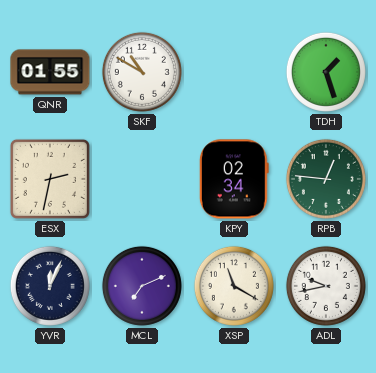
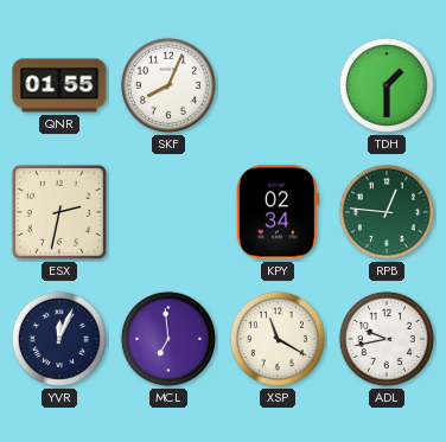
SKF: 10:50 -> 8:04
TDH: 1:27 -> 1:30
MCL: 7:11 -> 6:59
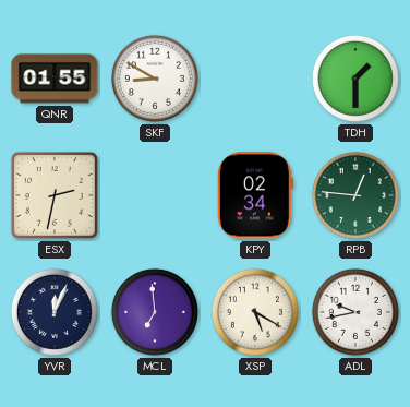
SKF: 8:04 -> 8:50
XSP: 11:20 -> 5:20
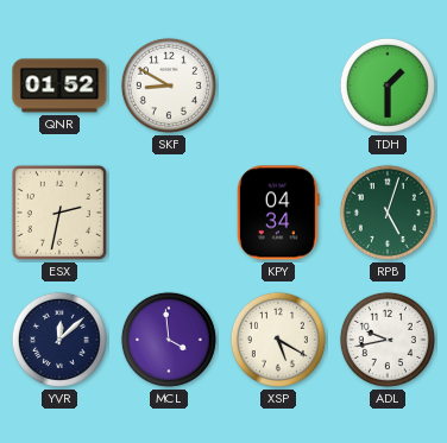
QNR: 01:55 -> 01:52
KPY: 02:34 -> 04:34
RPB: 12:46 -> 5:03
YVR: 12:04 -> 12:08
MCL: 6:59 -> 3:59
